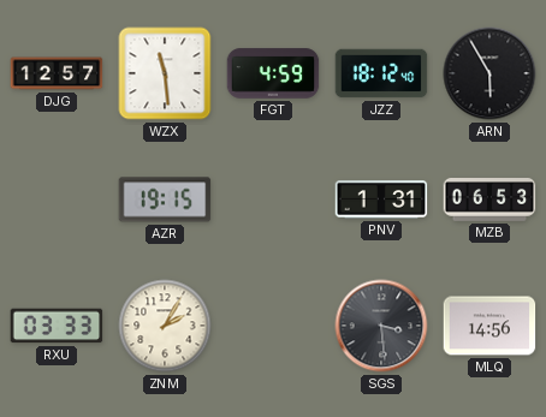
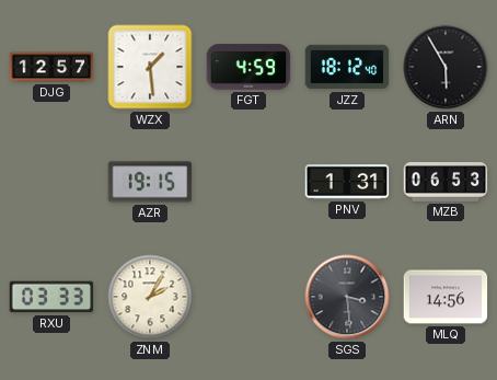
WZX: 11:29 -> 1:29
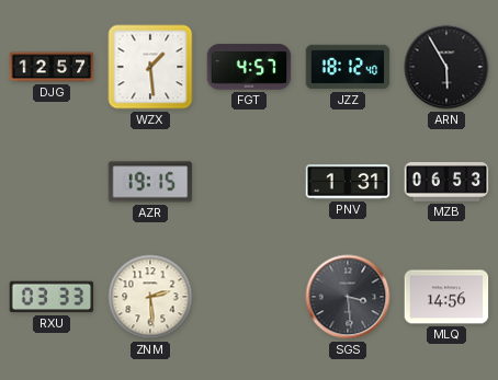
FGT: 4:59 -> 4:57
ZNM: 2:05 -> 2:29
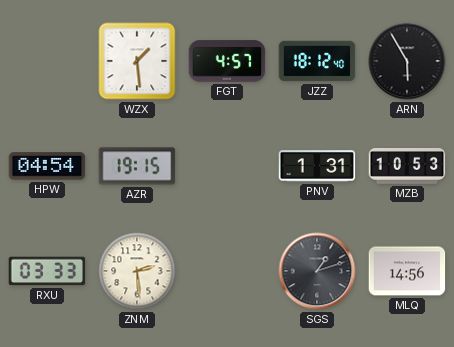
DJG: 12:57 -> none
HPW: none -> 04:54
MZB: 06:53 -> 10:53
SGS: 3:29 -> 1:12
